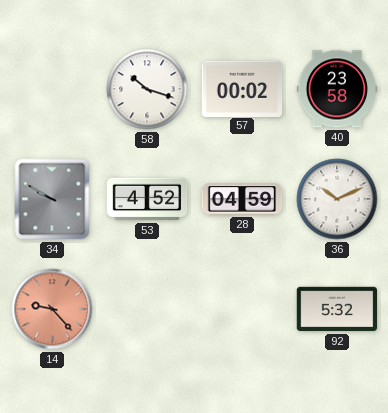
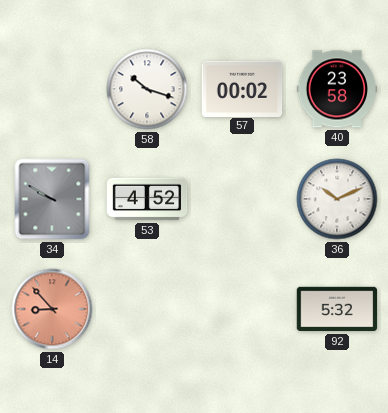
28: 04:59 -> none
14: 9:23 -> 8:53
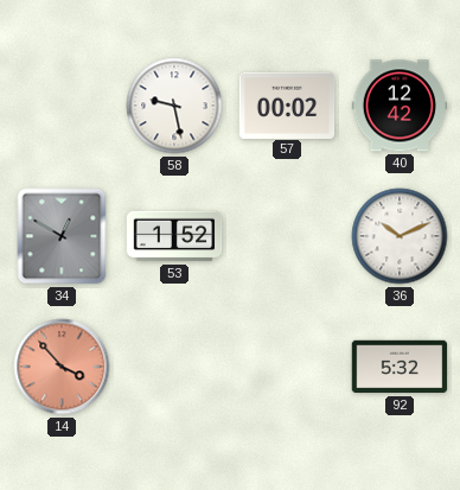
58: 10:18 -> 9:28
40: 23:58 -> 12:42
34: 9:50 -> 12:50
53: 4:52 -> 1:52
14: 8:53 -> 3:53
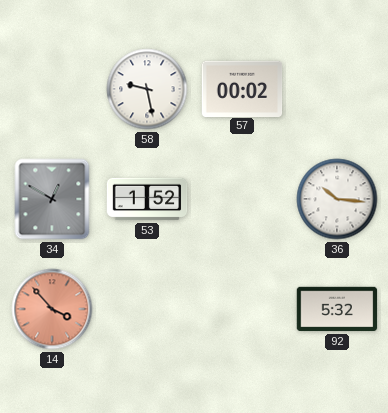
40: 12:42 -> none
36: 10:11 -> 10:16
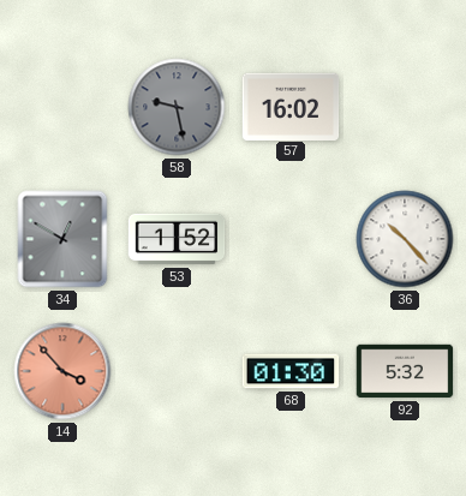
58 dial: white -> grey
57: 00:02 -> 16:02
36: 10:16 -> 10:23
68: none -> 01:30
